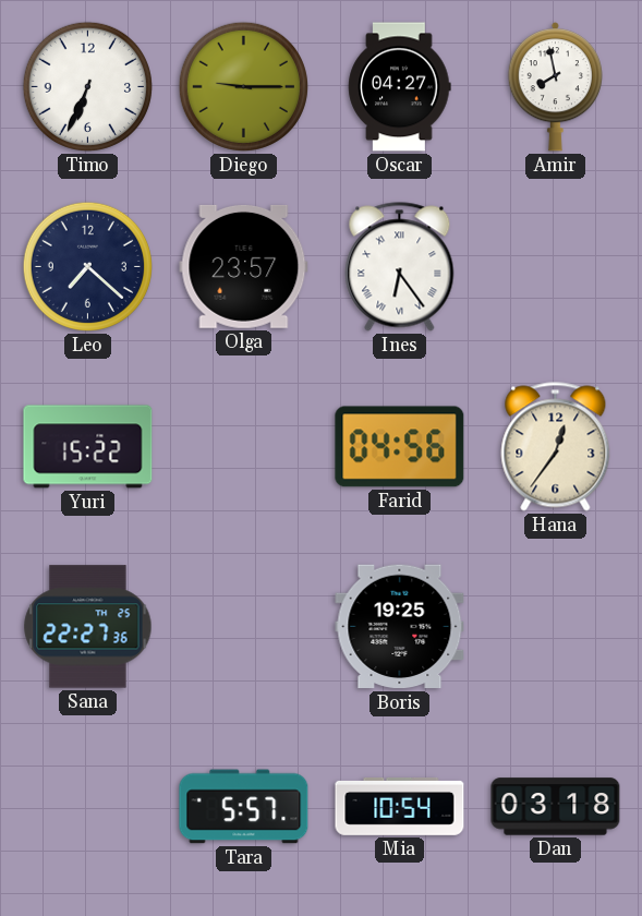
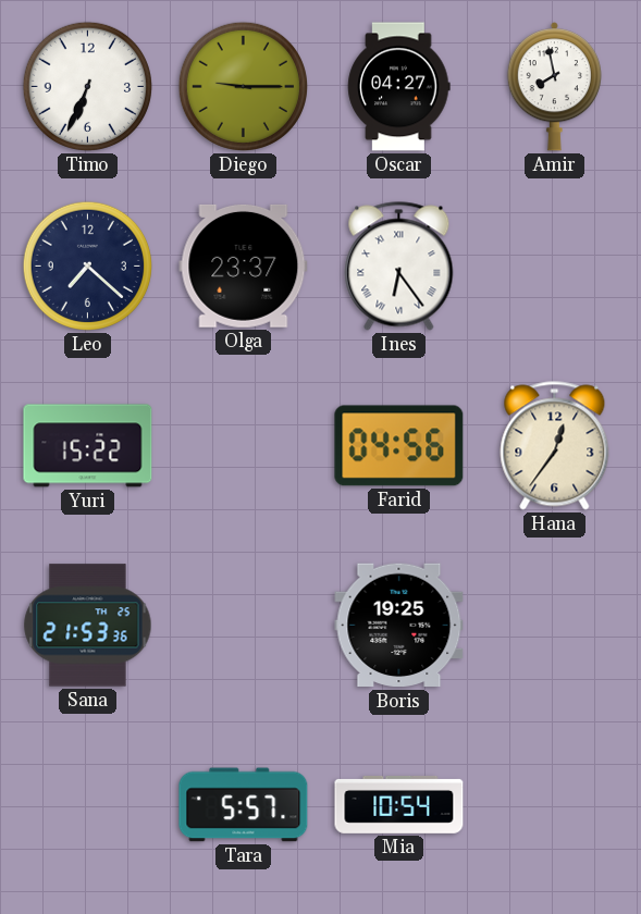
Olga: 23:57 -> 23:37
Sana: 22:27 -> 21:53
Dan: 03:18 -> none
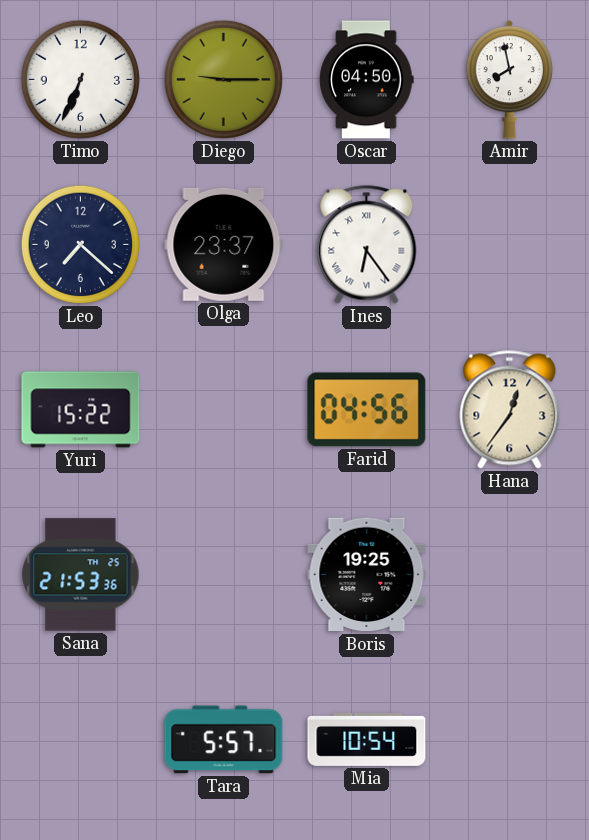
Oscar: 04:27 -> 04:50
